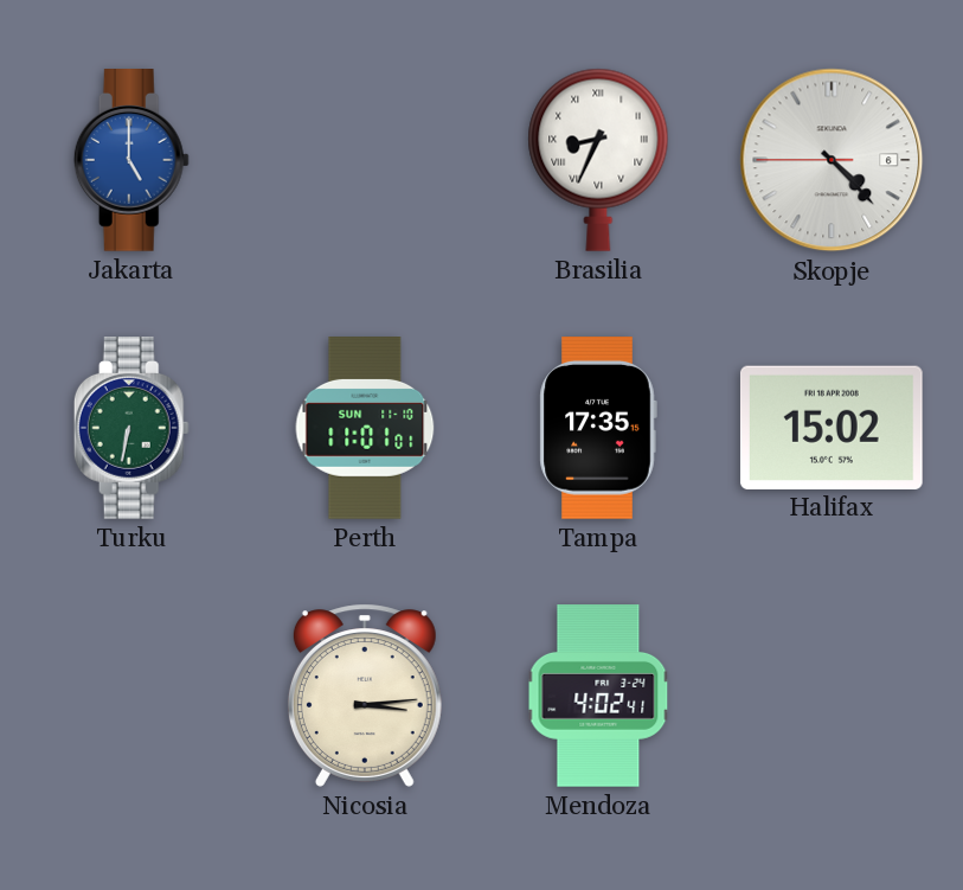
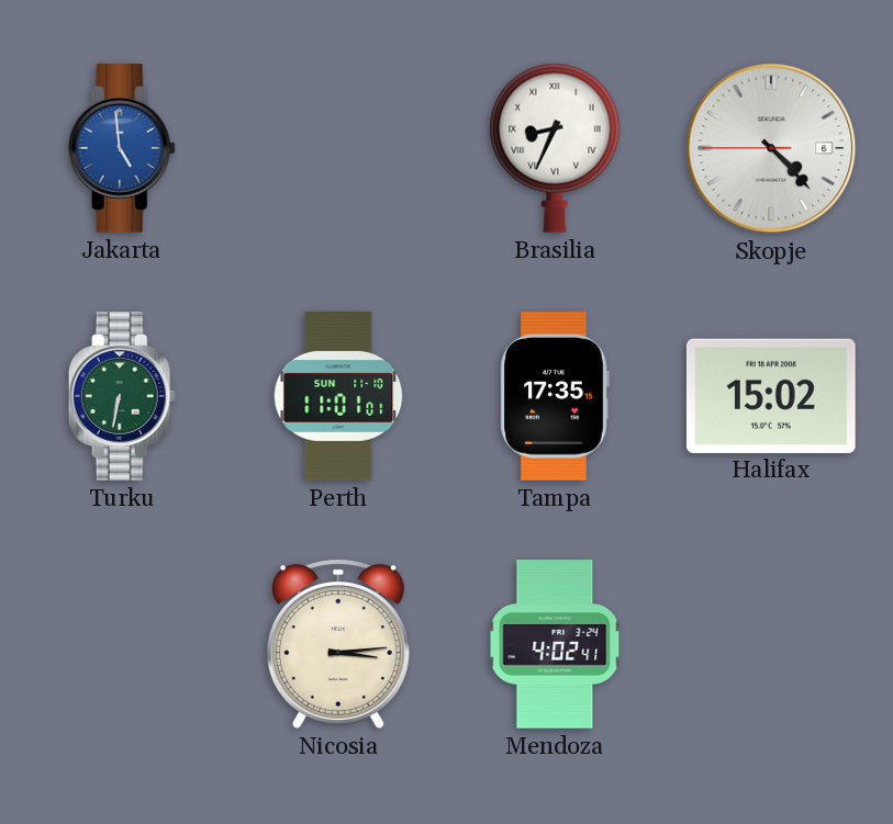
Jakarta: 5:00 -> 4:59
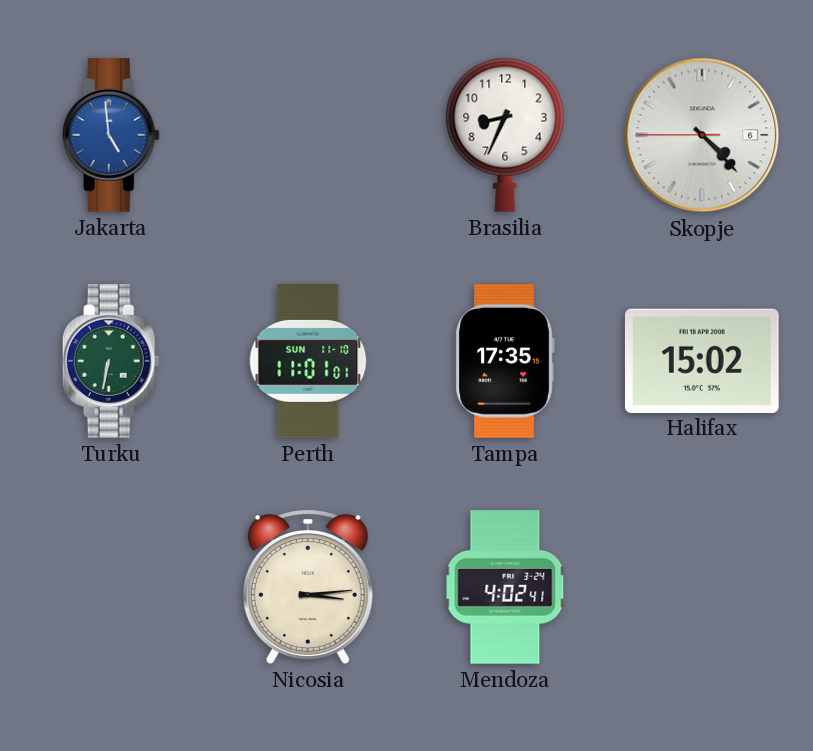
Brasilia numerals: Roman -> Arabic
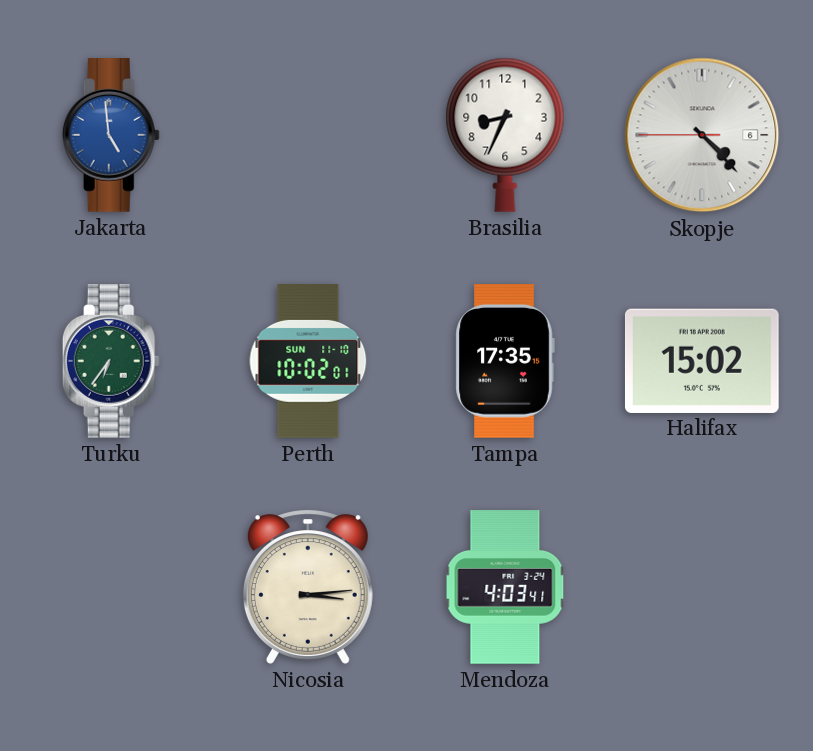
Turku: 6:32 -> 6:36
Perth: 11:01 -> 10:02
Mendoza: 4:02 -> 4:03
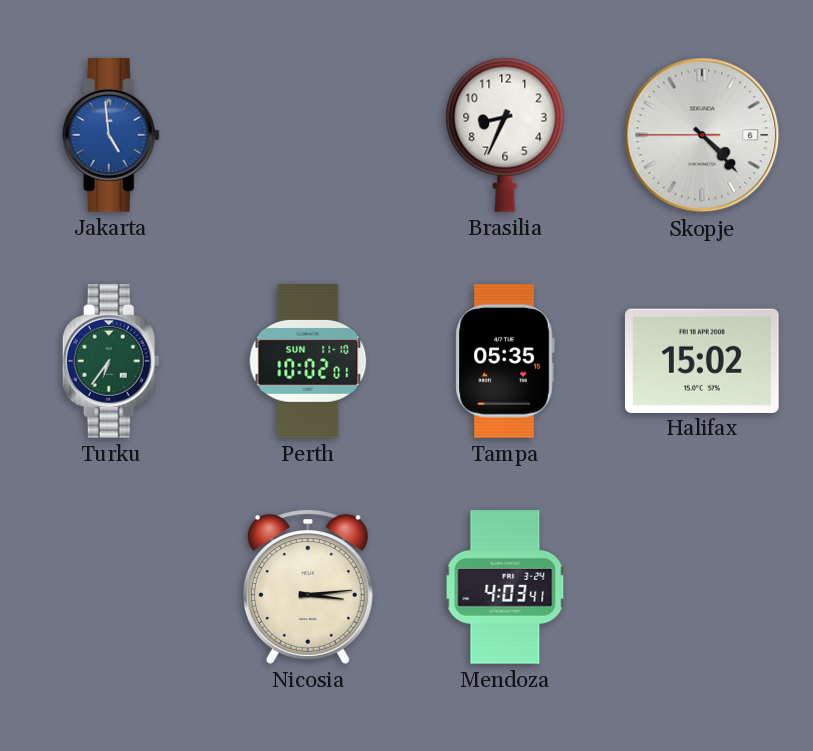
Tampa: 17:35 -> 05:35
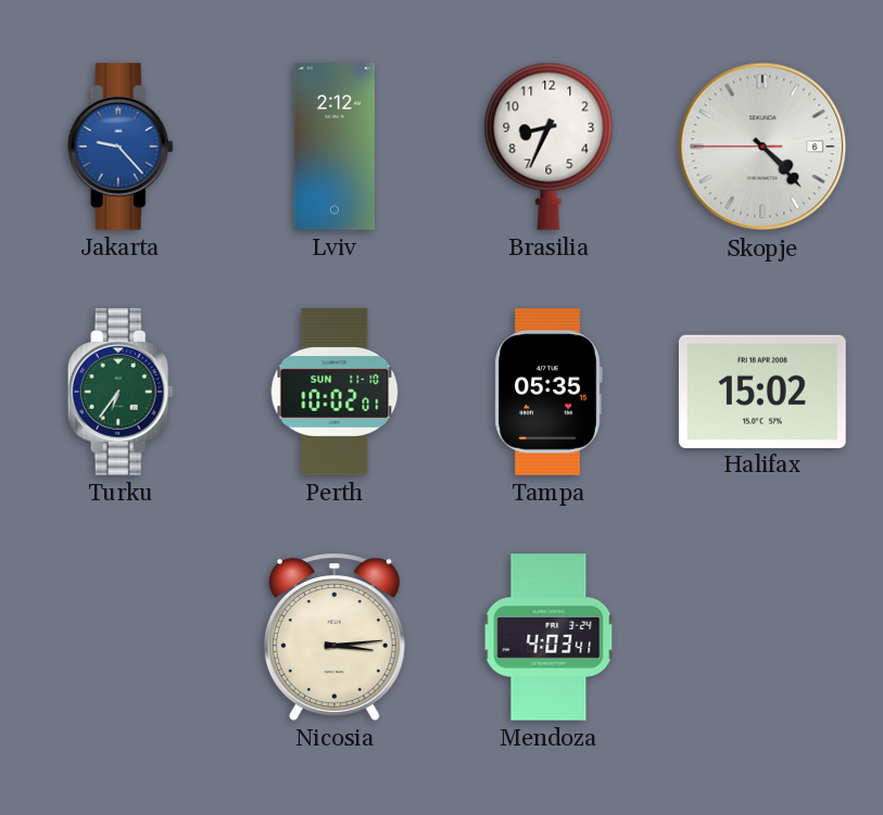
Jakarta: 4:59 -> 9:23
Lviv: none -> 2:12
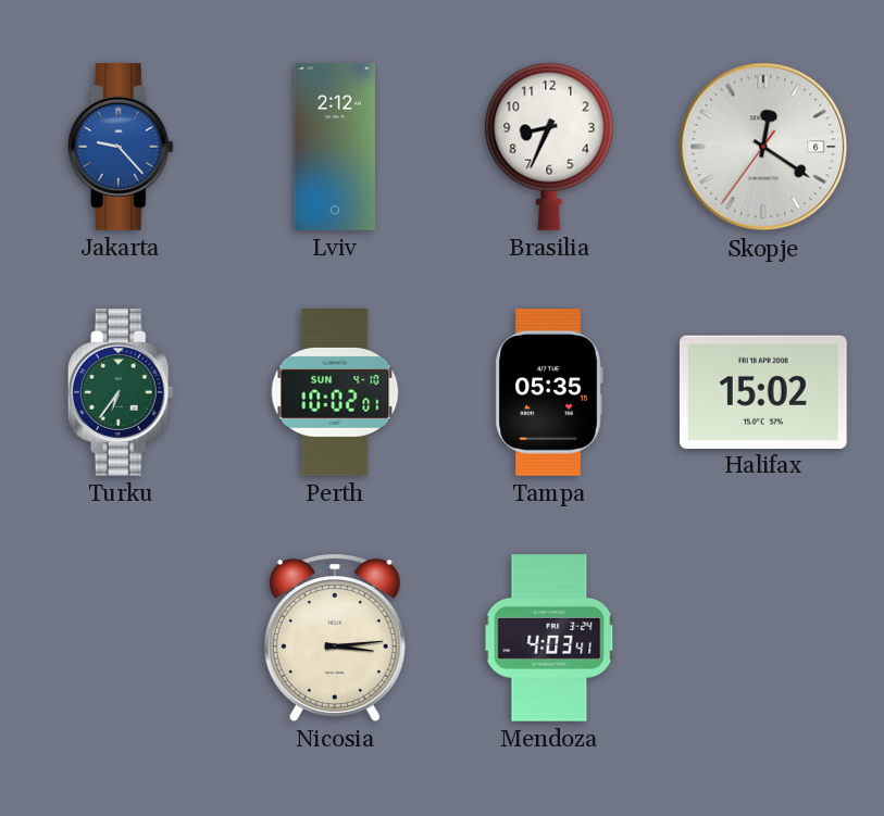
Skopje: 4:22 -> 12:20
Perth date: SUN 11-10 -> SUN 4-10
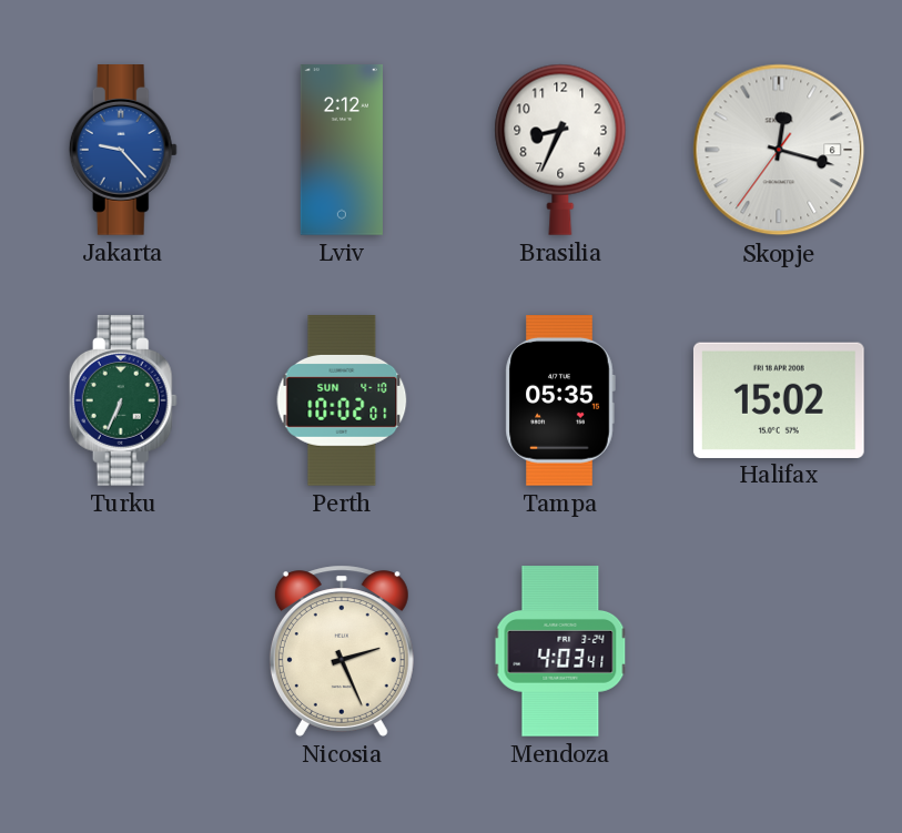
Skopje: 12:20 -> 12:17
Turku: 6:36 -> 6:34
Nicosia: 3:14 -> 2:26
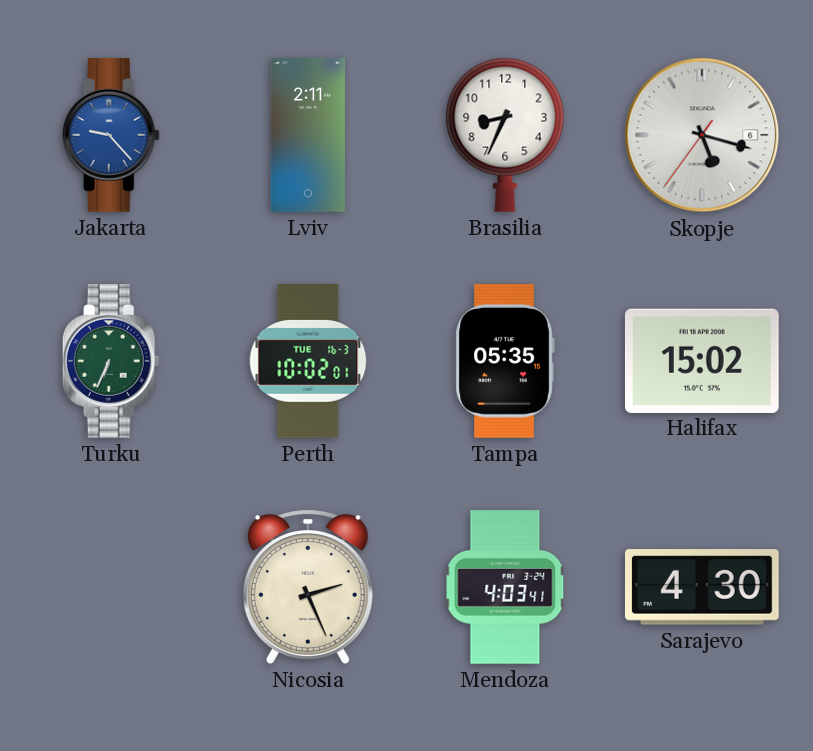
Lviv: 2:12 -> 2:11
Skopje: 12:17 -> 5:17
Perth date: SUN 4-10 -> TUE 16-3
Sarajevo: none -> 4:30
